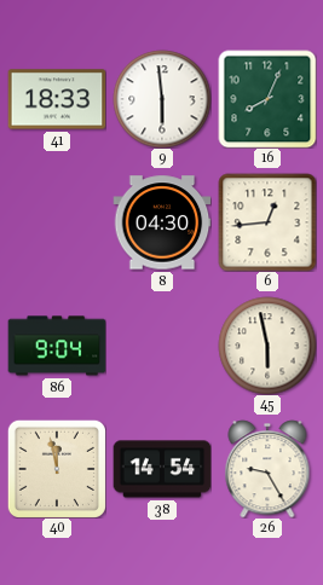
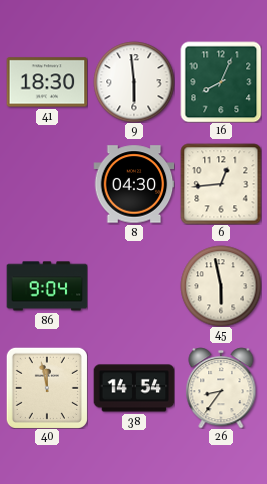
41: 18:33 -> 18:30
26: 9:25 -> 8:36
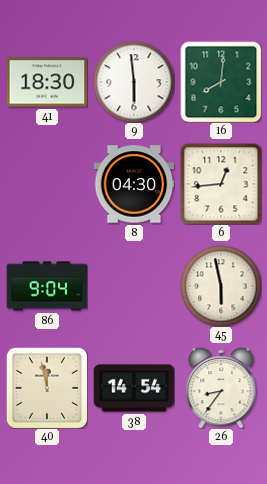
16: 8:04 -> 8:01
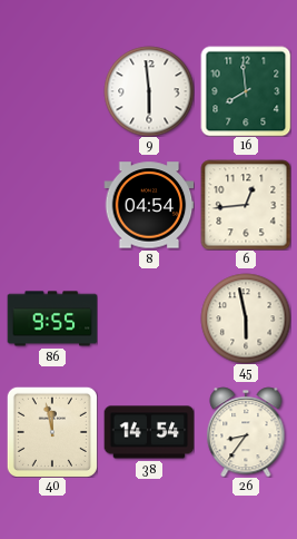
41: 18:30 -> none
16: 8:01 -> 7:59
8: 04:30 -> 04:54
86: 9:04 -> 9:55
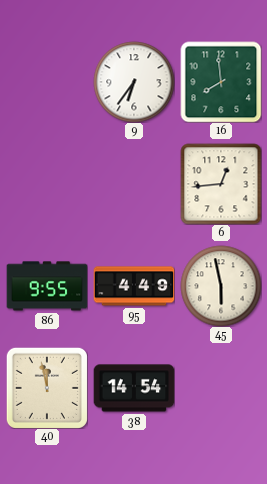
9: 5:59 -> 6:36
8: 04:54 -> none
95: none -> 4:49
26: 8:36 -> none
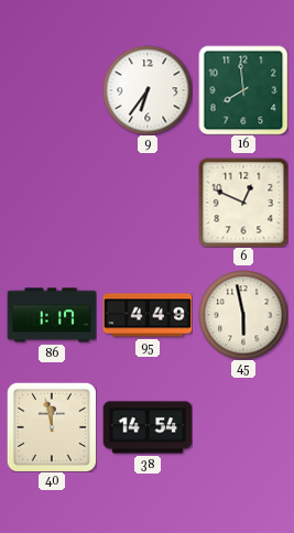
6: 12:44 -> 12:49
86: 9:55 -> 1:17
